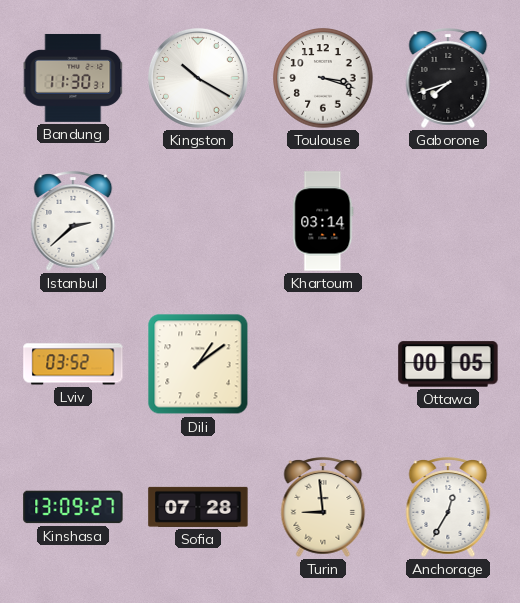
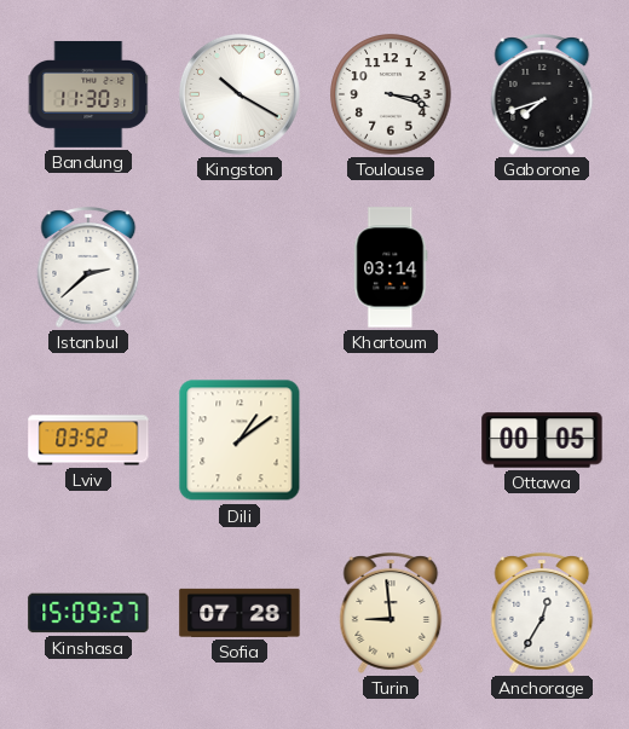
Kinshasa: 13:09 -> 15:09
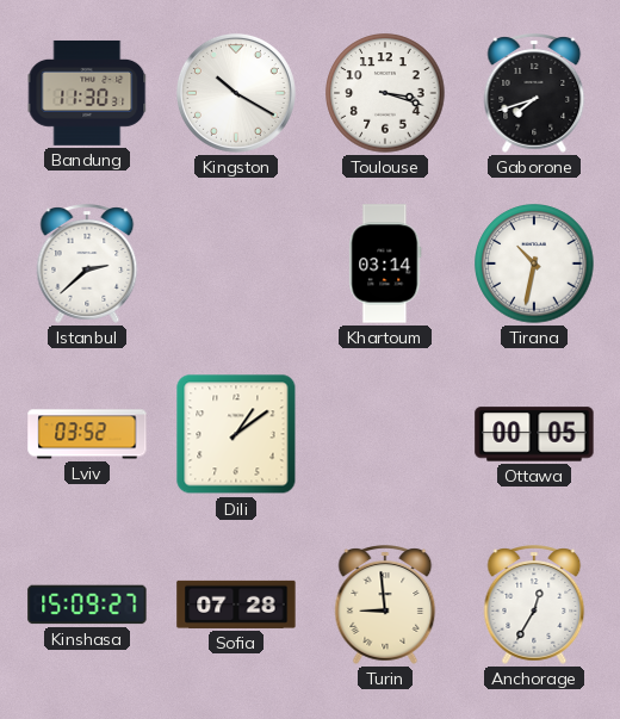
Tirana: none -> 10:32
